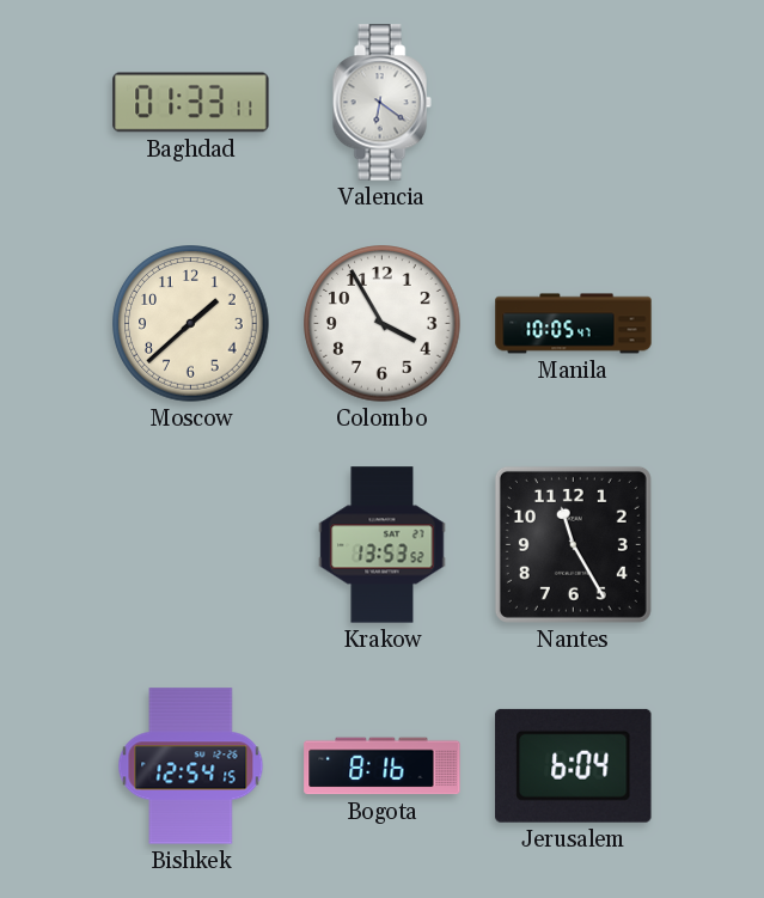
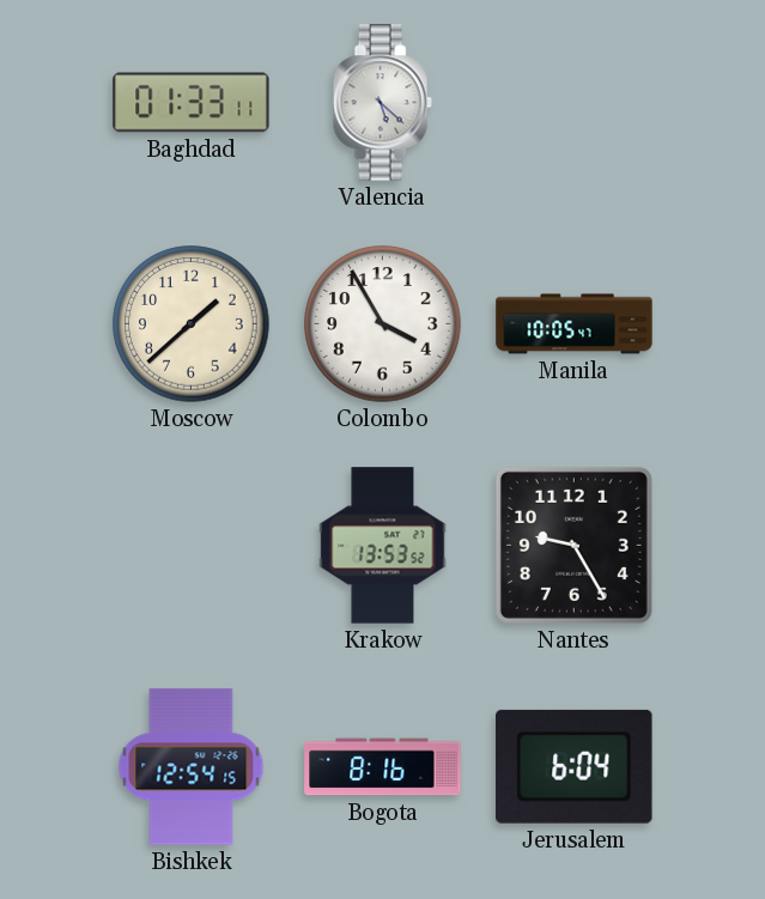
Valencia: 6:21 -> 5:22
Nantes: 11:25 -> 9:25
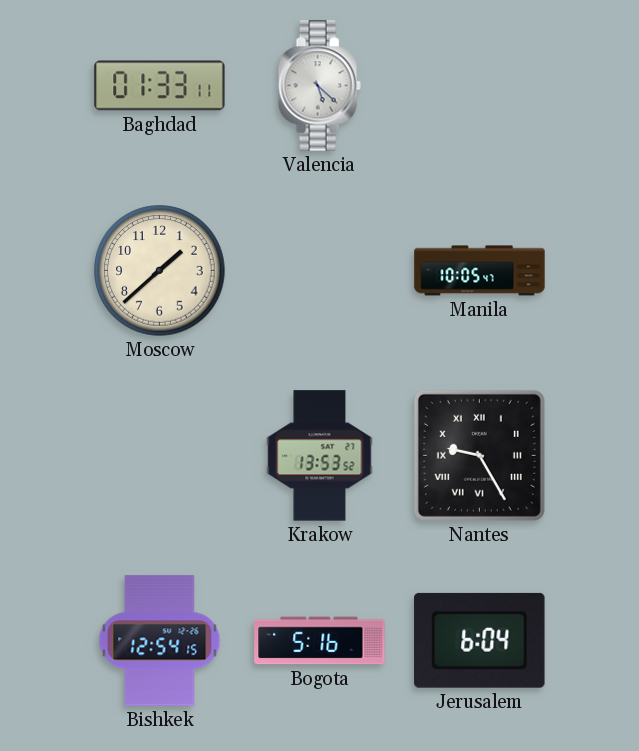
Colombo: 3:55 -> none
Nantes numerals: Arabic -> Roman
Bogota: 8:16 -> 5:16
